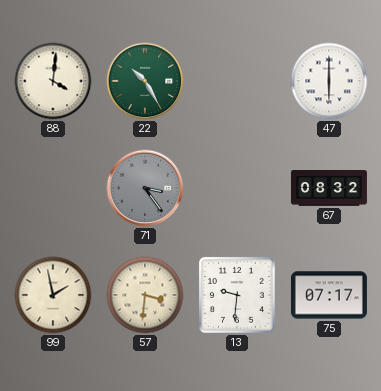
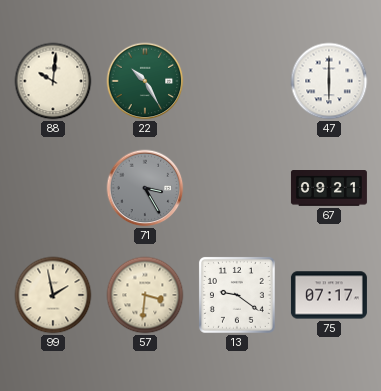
88: 4:01 -> 10:01
71: 3:24 -> 3:25
67: 08:32 -> 09:21
13: 9:31 -> 9:21
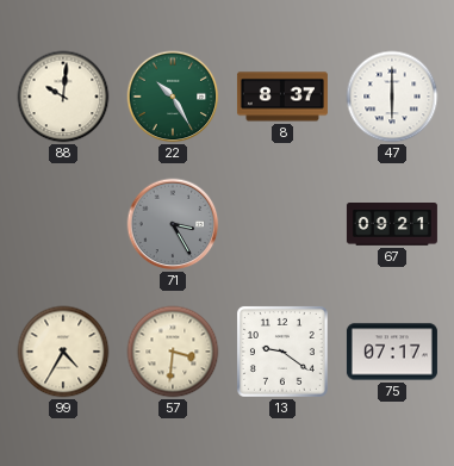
8: none -> 8:37
99: 1:58 -> 4:35
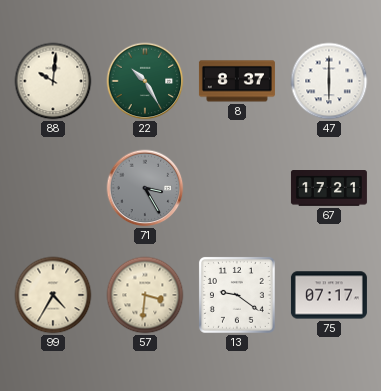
67: 09:21 -> 17:21
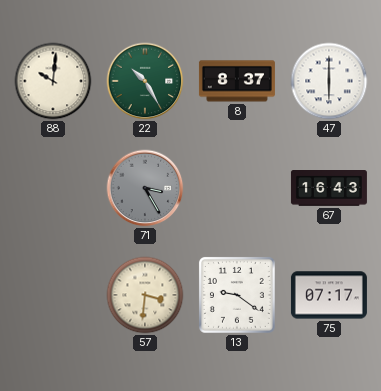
67: 17:21 -> 16:43
99: 4:35 -> none
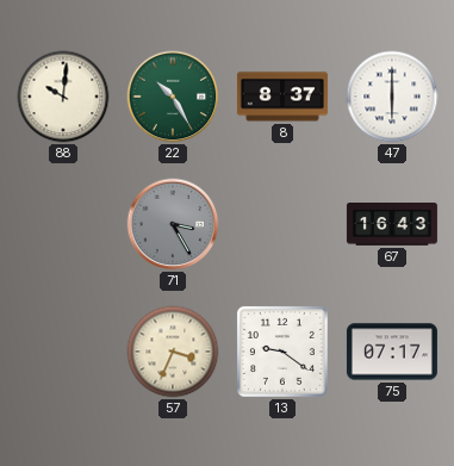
57: 3:31 -> 3:34
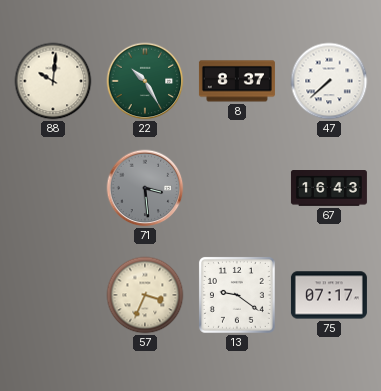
47: 6:00 -> 7:38
71: 3:25 -> 3:29
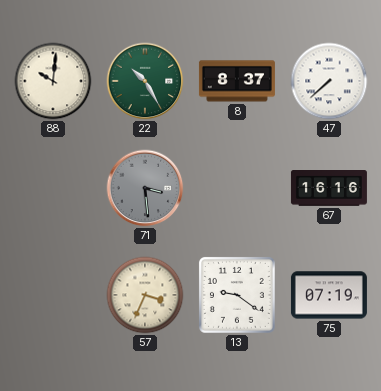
67: 16:43 -> 16:16
75: 07:17 -> 07:19
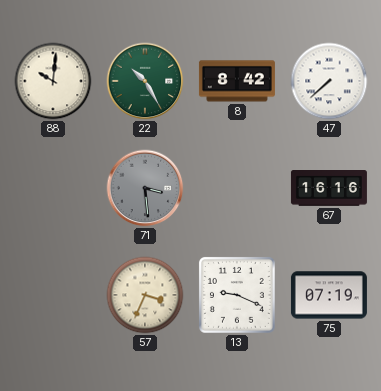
8: 8:37 -> 8:42
13: 9:21 -> 9:19
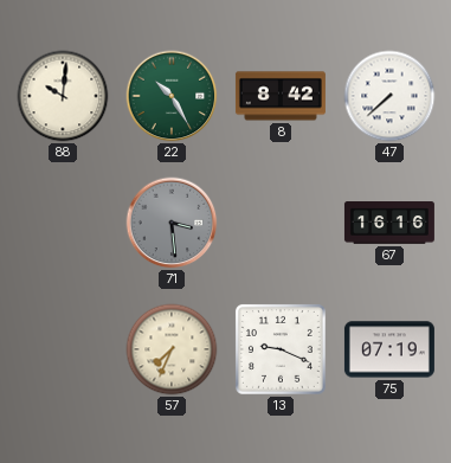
57: 3:34 -> 7:34
